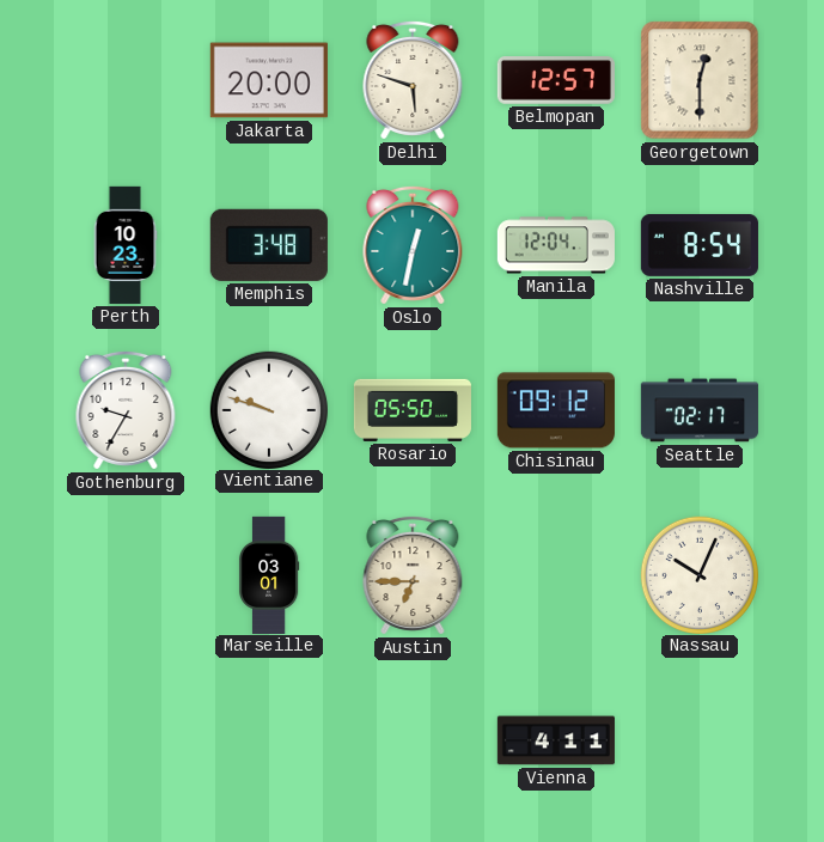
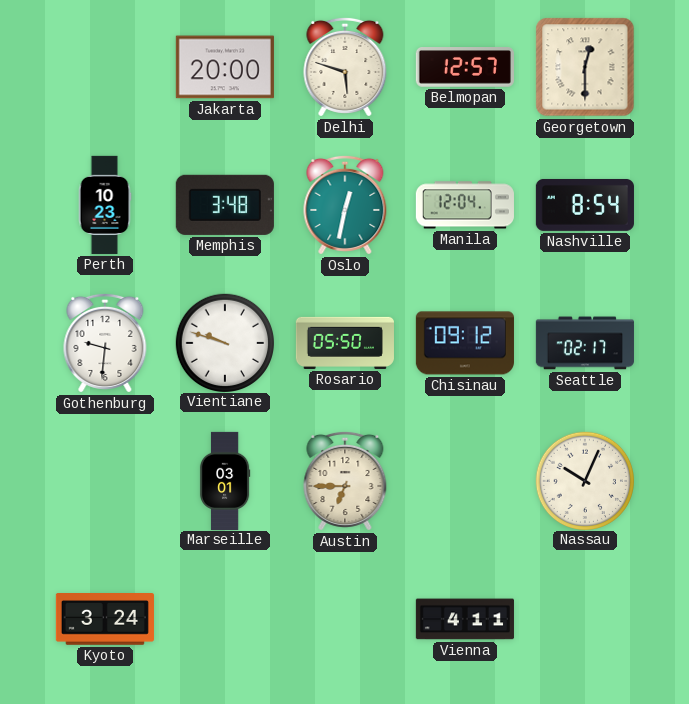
Gothenburg: 9:35 -> 9:31
Kyoto: none -> 3:24
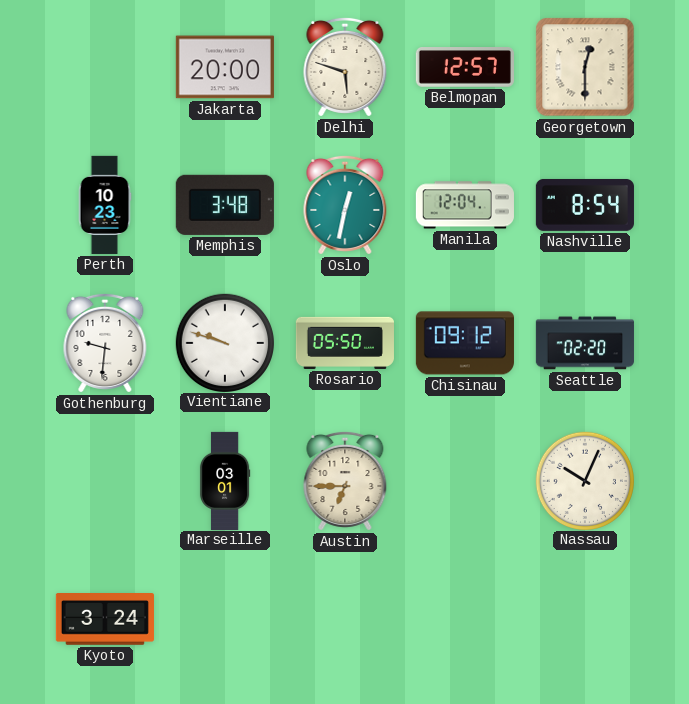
Seattle: 02:17 -> 02:20
Vienna: 4:11 -> none
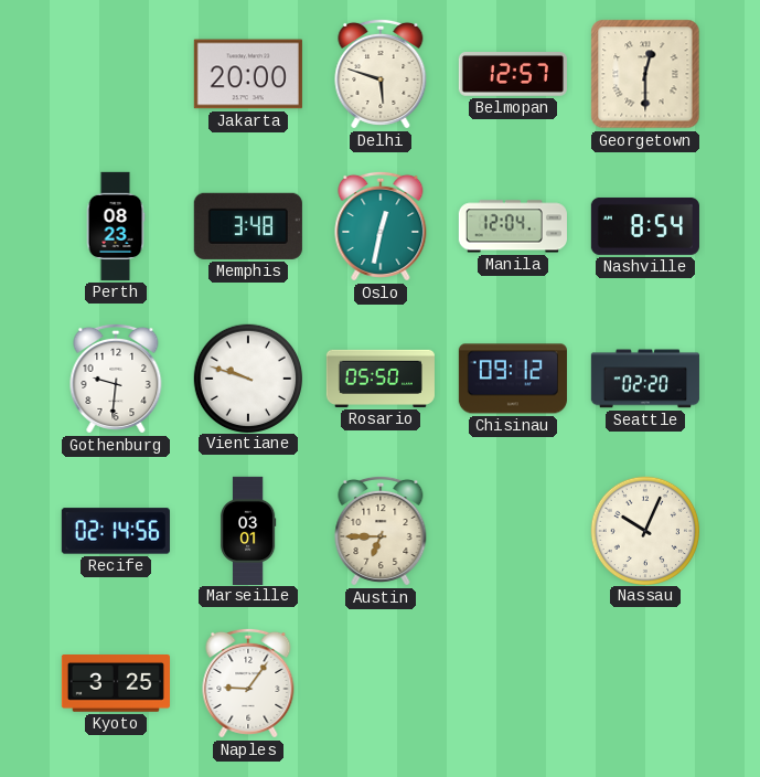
Perth: 10:23 -> 08:23
Recife: none -> 02:14
Kyoto: 3:24 -> 3:25
Naples: none -> 9:06
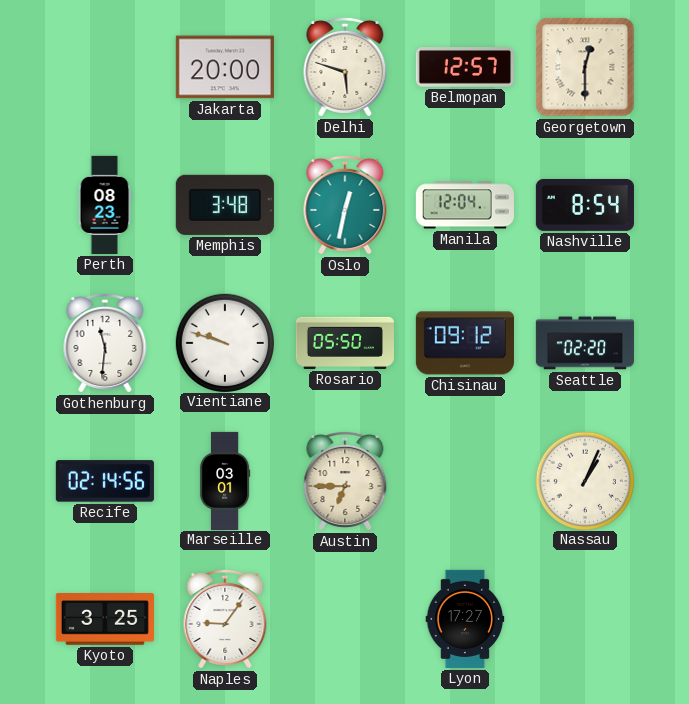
Gothenburg: 9:31 -> 11:31
Nassau: 10:04 -> 1:04
Lyon: none -> 17:27
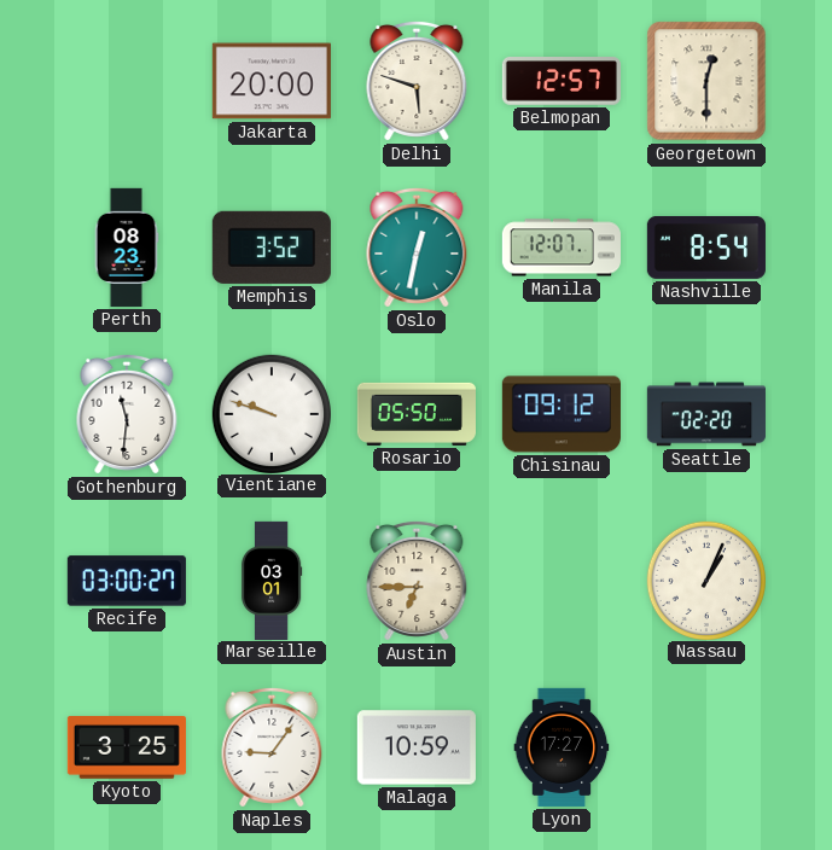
Memphis: 3:48 -> 3:52
Manila: 12:04 -> 12:07
Recife: 02:14 -> 03:00
Malaga: none -> 10:59
